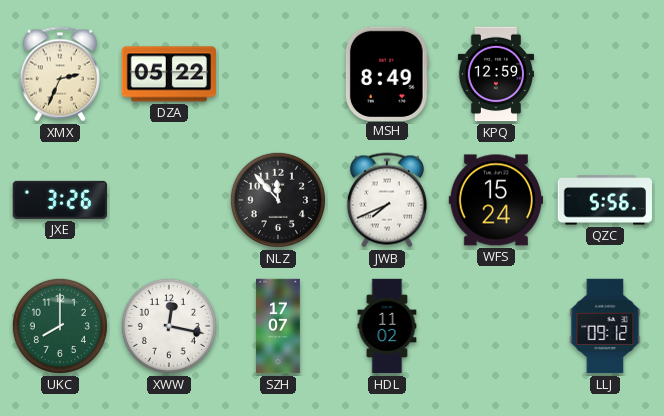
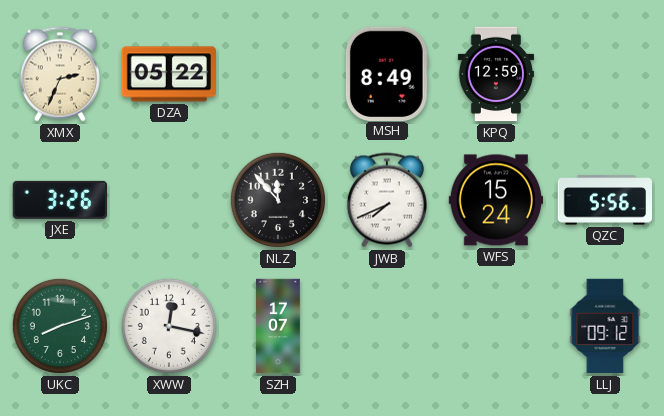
UKC: 8:00 -> 8:12
HDL: 11:02 -> none
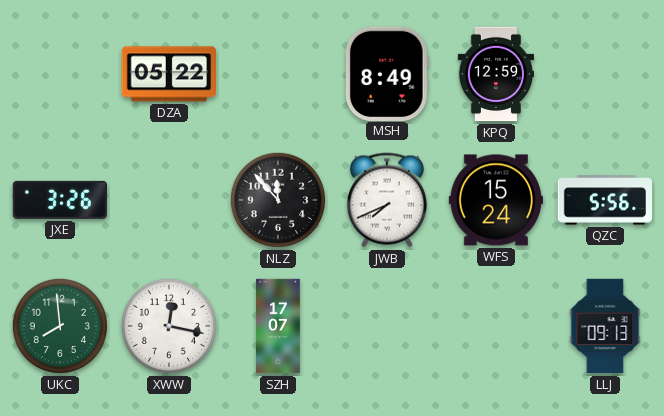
XMX: 2:34 -> none
UKC: 8:12 -> 7:59
LLJ: 09:12 -> 09:13
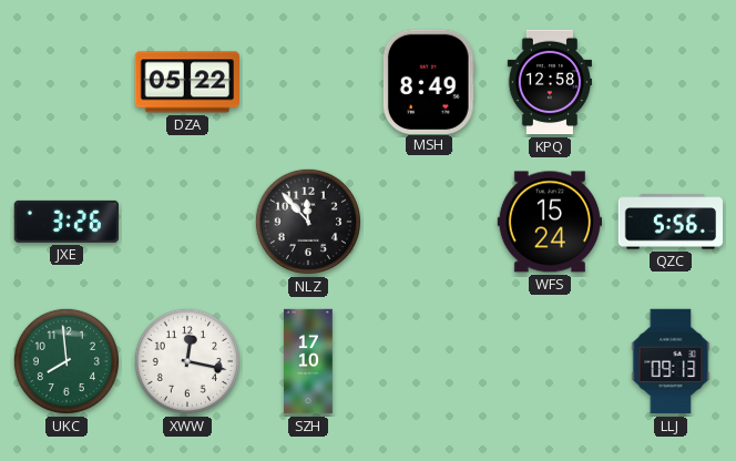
KPQ: 12:59 -> 12:58
JWB: 7:41 -> none
SZH: 17:07 -> 17:10
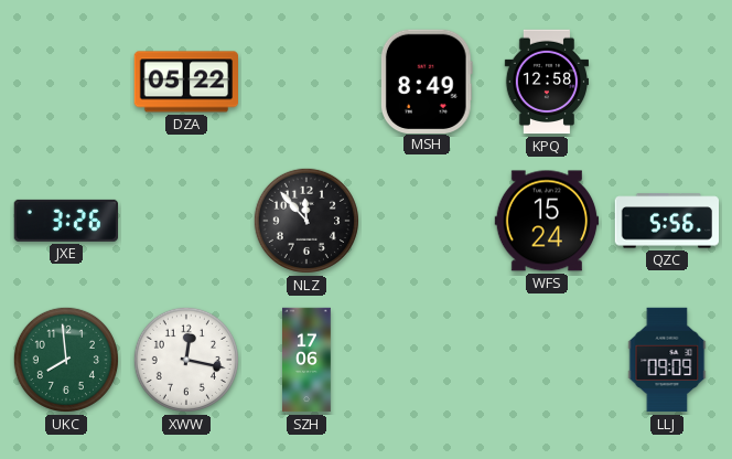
SZH: 17:10 -> 17:06
LLJ: 09:13 -> 09:09
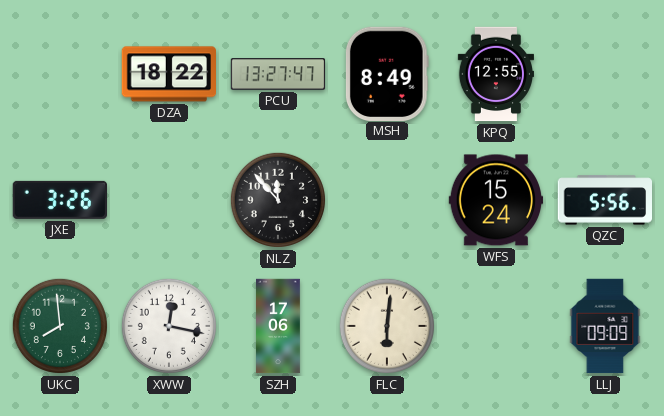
DZA: 05:22 -> 18:22
PCU: none -> 13:27
KPQ: 12:58 -> 12:55
FLC: none -> 6:01
